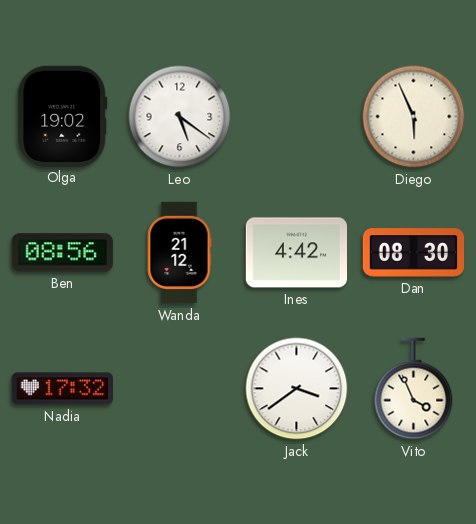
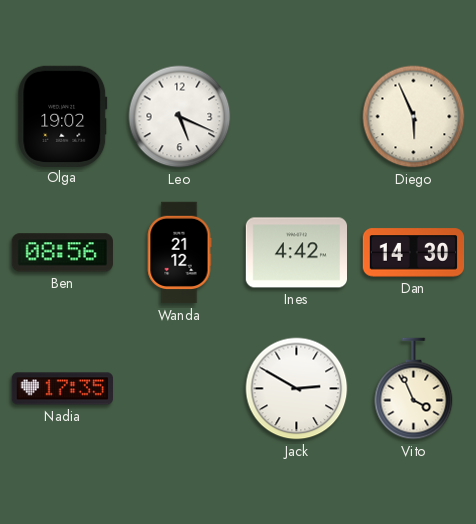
Leo: 5:21 -> 5:19
Dan: 08:30 -> 14:30
Nadia: 17:32 -> 17:35
Jack: 3:39 -> 2:50
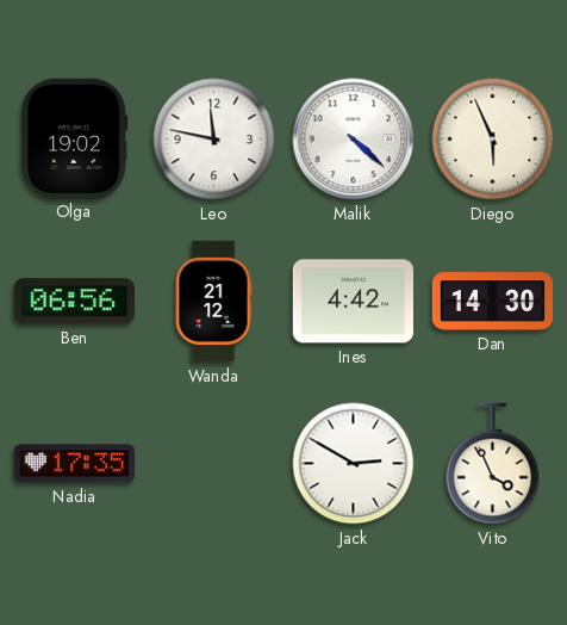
Leo: 5:19 -> 11:47
Malik: none -> 4:22
Ben: 08:56 -> 06:56
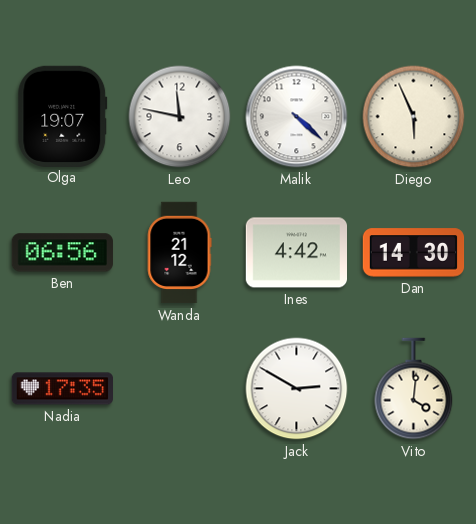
Olga: 19:02 -> 19:07
Vito: 3:56 -> 4:01
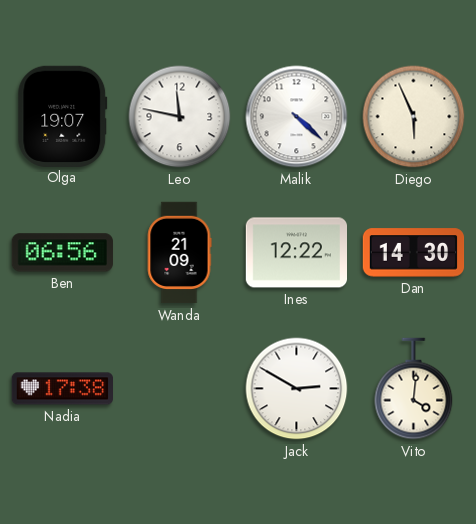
Wanda: 21:12 -> 21:09
Ines: 4:42 -> 12:22
Nadia: 17:35 -> 17:38
